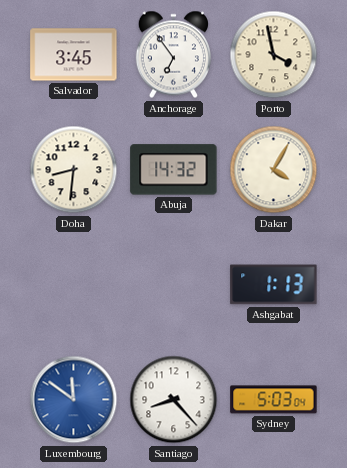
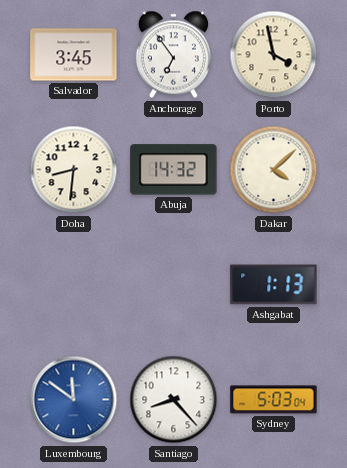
Dakar: 4:05 -> 4:08
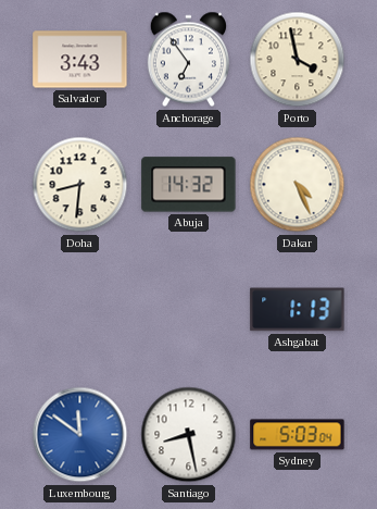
Salvador: 3:45 -> 3:43
Dakar: 4:08 -> 4:26
Santiago: 8:23 -> 8:28
